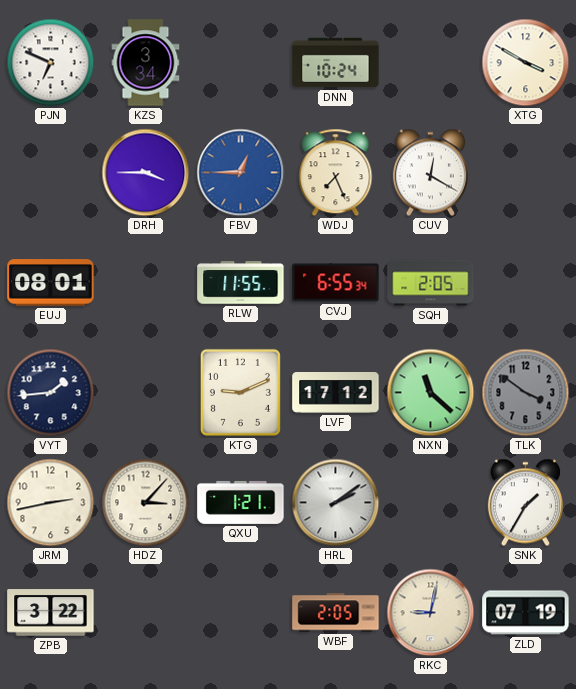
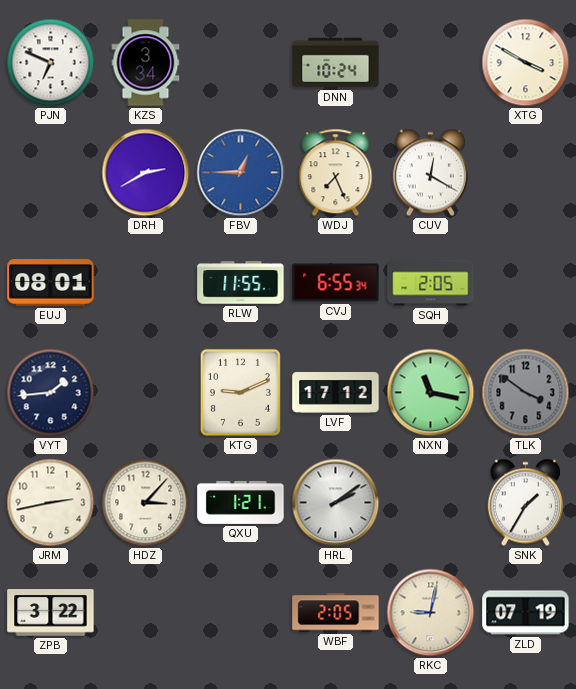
DRH: 3:45 -> 2:40
NXN: 11:22 -> 11:17
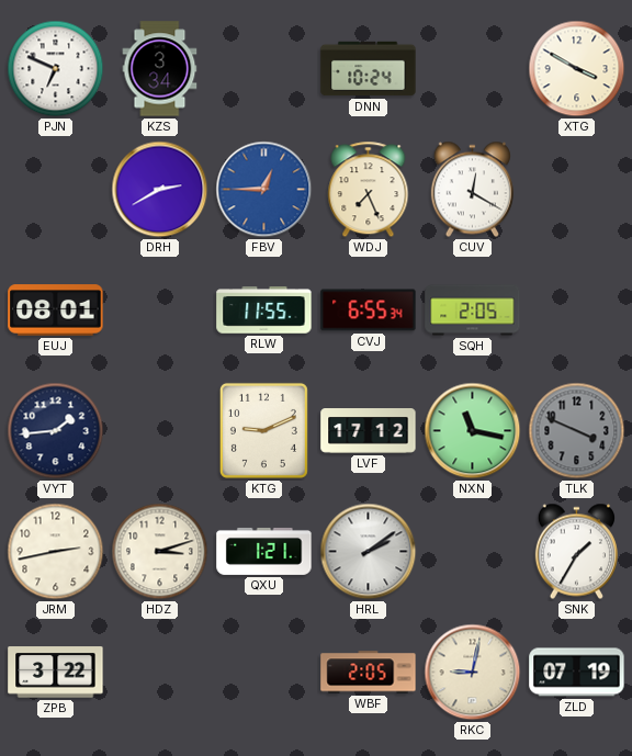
TLK: 3:51 -> 3:49
HDZ: 3:07 -> 3:12
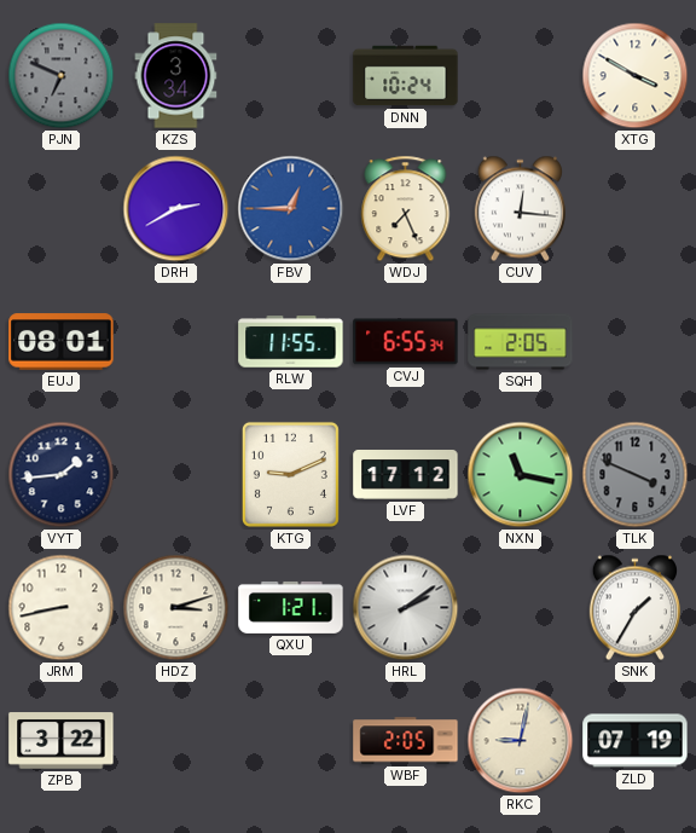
PJN dial: white -> grey
CUV: 12:20 -> 12:16
JRM: 2:43 -> 8:43
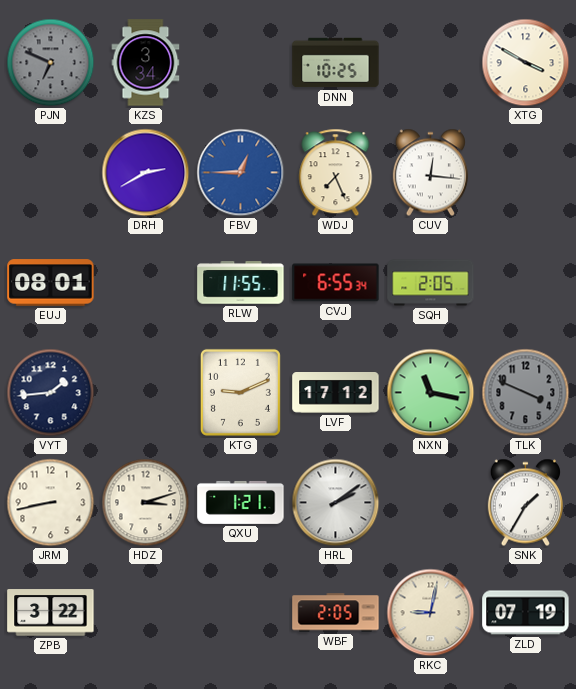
DNN: 10:24 -> 10:25
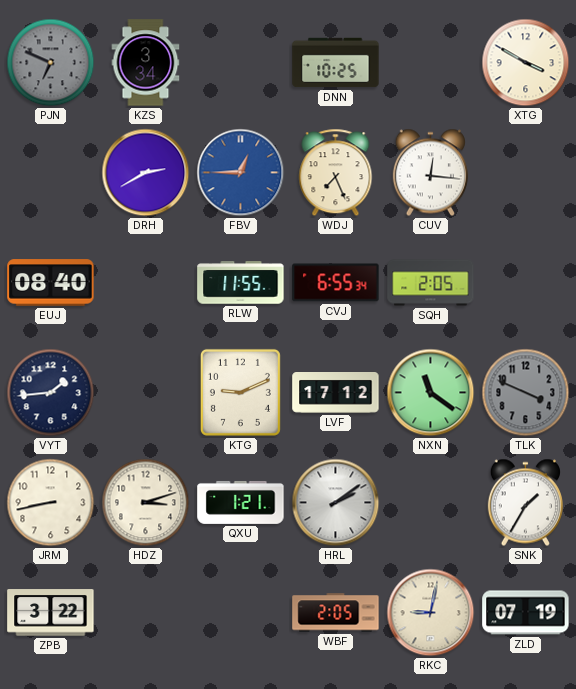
EUJ: 08:01 -> 08:40
NXN: 11:17 -> 11:21
